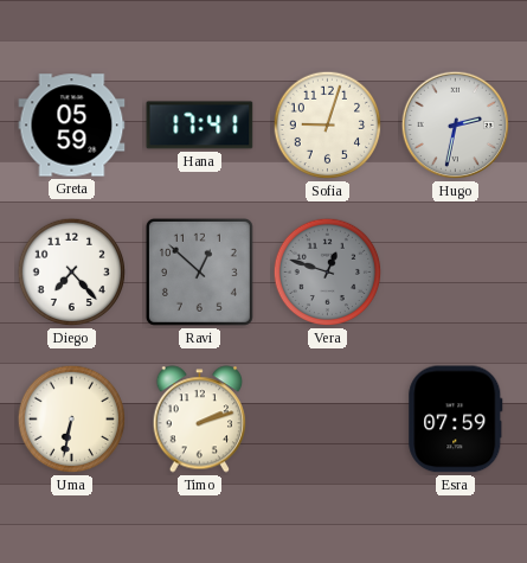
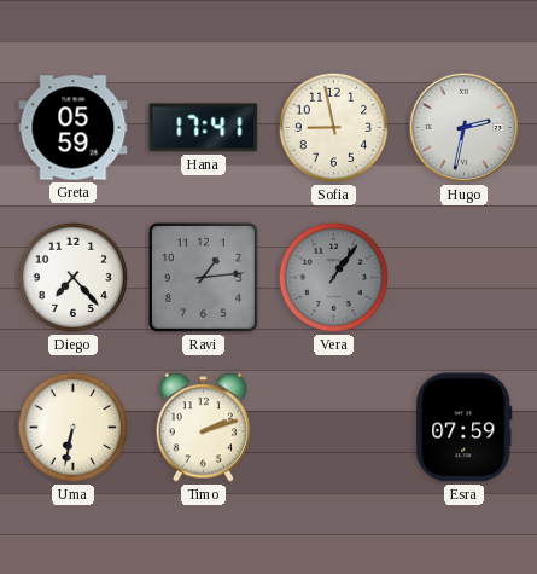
Sofia: 9:03 -> 8:58
Ravi: 12:52 -> 1:14
Vera: 12:48 -> 1:06
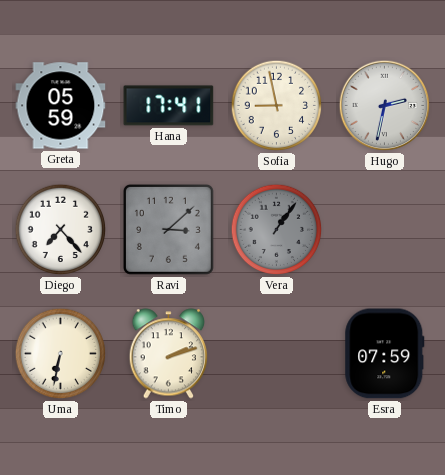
Ravi: 1:14 -> 3:08
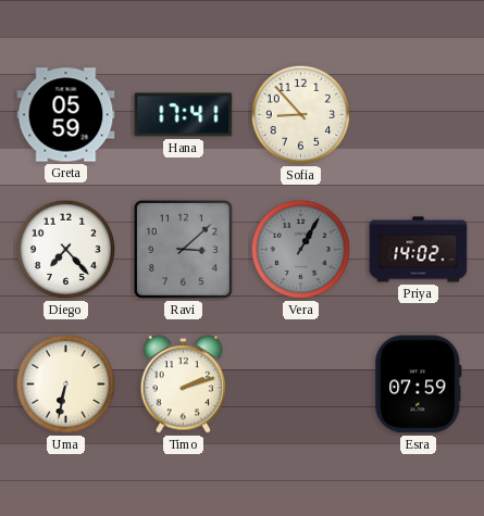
Sofia: 8:58 -> 8:53
Hugo: 2:32 -> none
Vera: 1:06 -> 1:05
Priya: none -> 14:02
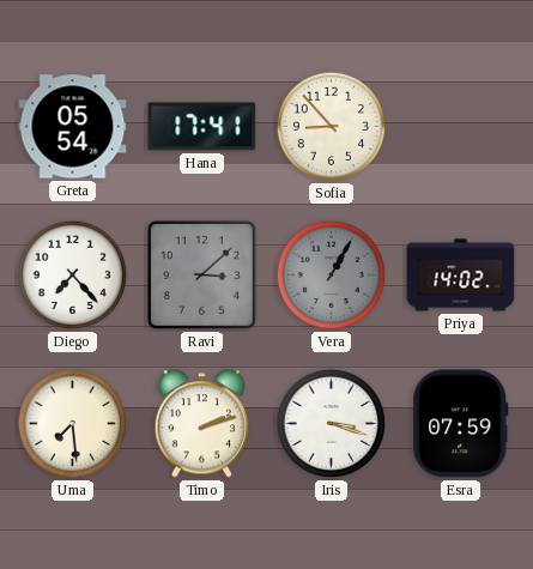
Greta: 05:59 -> 05:54
Uma: 6:32 -> 7:29
Iris: none -> 3:18
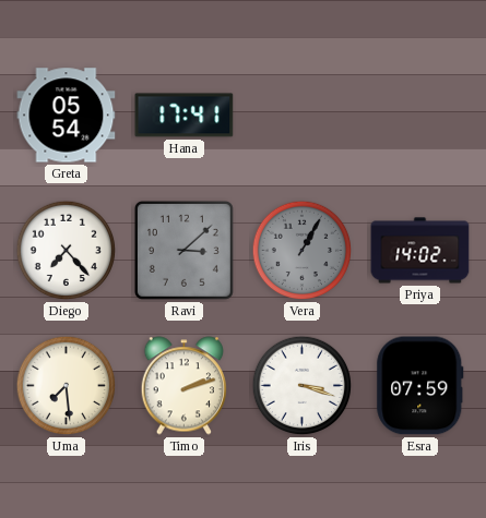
Sofia: 8:53 -> none
